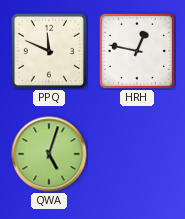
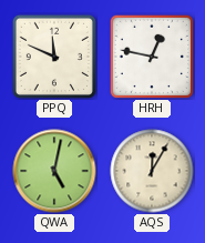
QWA: 5:03 -> 5:02
AQS: none -> 12:05
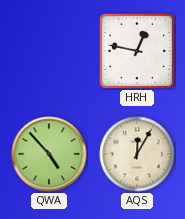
PPQ: 11:49 -> none
QWA: 5:02 -> 4:53
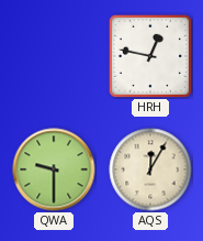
QWA: 4:53 -> 9:30
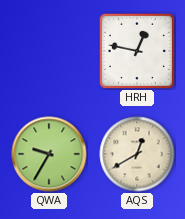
QWA: 9:30 -> 9:35
AQS: 12:05 -> 12:40
